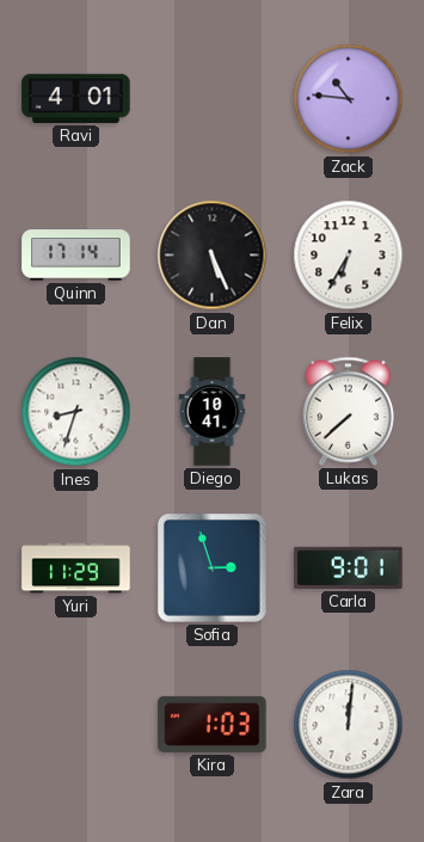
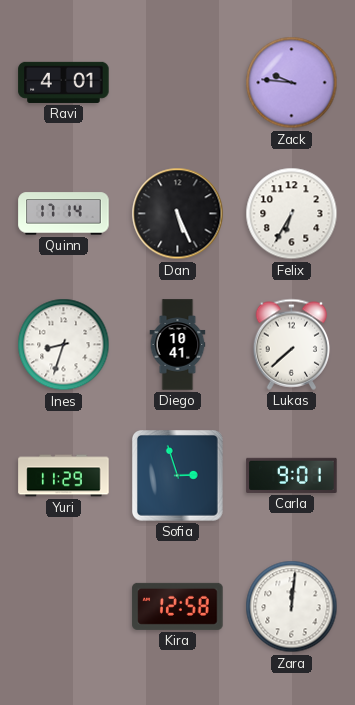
Zack: 10:46 -> 9:46
Kira: 1:03 -> 12:58
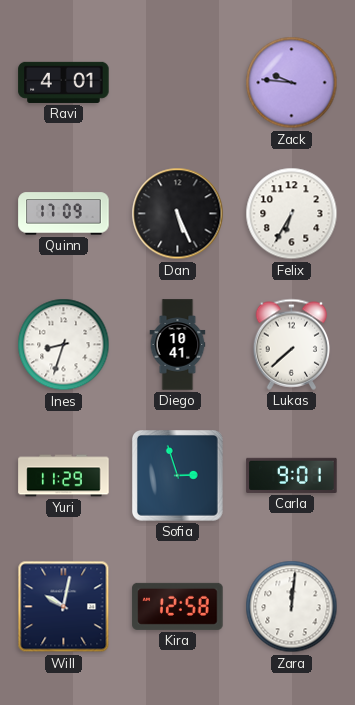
Quinn: 17:14 -> 17:09
Will: none -> 10:02
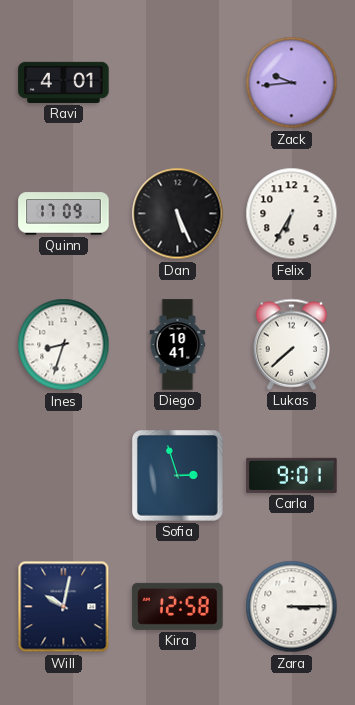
Zack: 9:46 -> 9:44
Yuri: 11:29 -> none
Zara: 12:01 -> 3:15
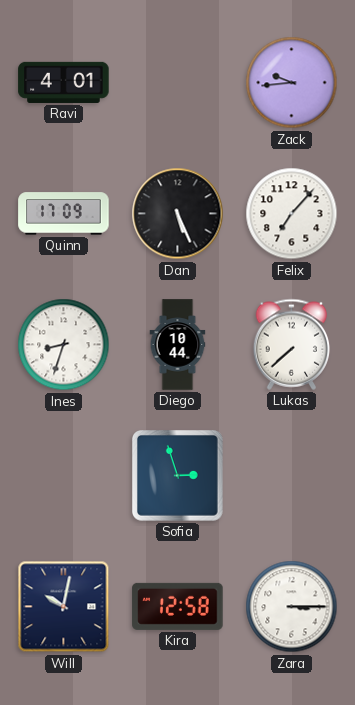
Felix: 6:35 -> 7:07
Diego: 10:41 -> 10:44
Carla: 9:01 -> none
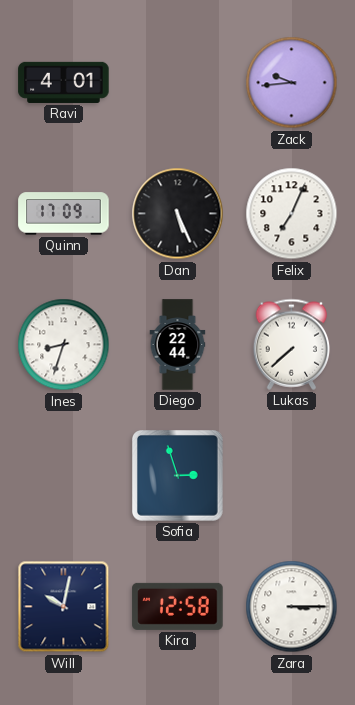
Felix: 7:07 -> 7:04
Diego: 10:44 -> 22:44
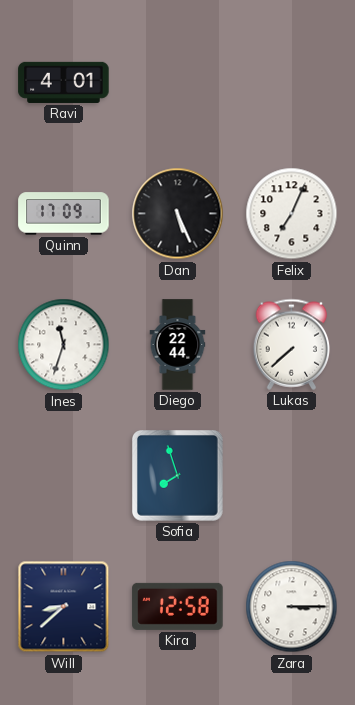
Zack: 9:44 -> none
Ines: 8:33 -> 11:33
Sofia: 2:57 -> 7:57
Will: 10:02 -> 8:38
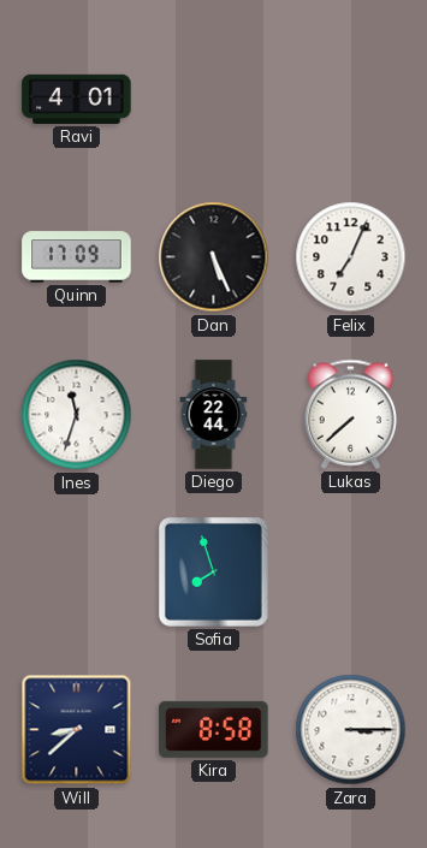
Kira: 12:58 -> 8:58
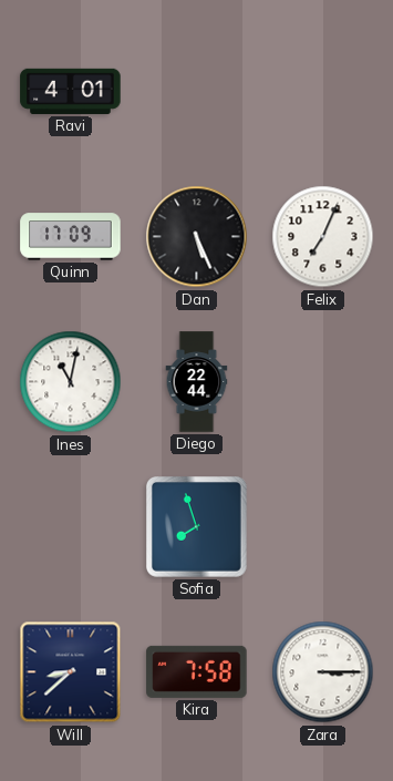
Ines: 11:33 -> 11:02
Lukas: 7:38 -> none
Kira: 8:58 -> 7:58
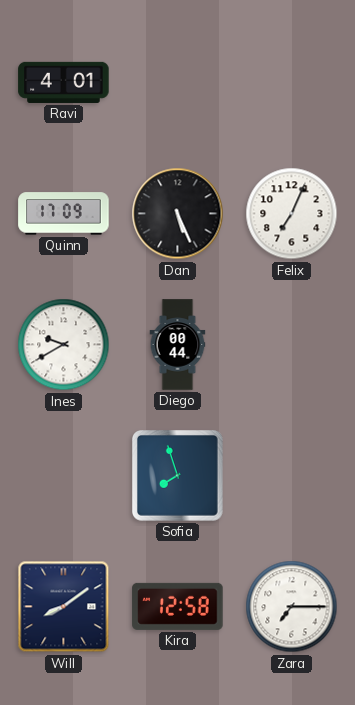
Ines: 11:02 -> 9:40
Diego: 22:44 -> 00:44
Will: 8:38 -> 8:09
Kira: 7:58 -> 12:58
Zara: 3:15 -> 7:15
